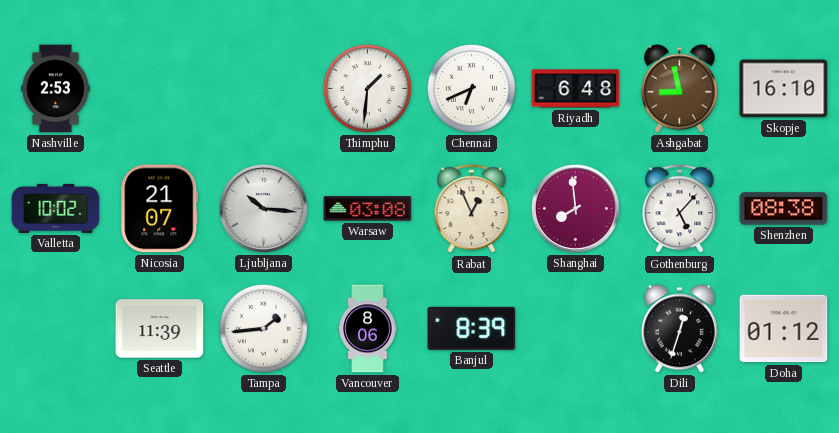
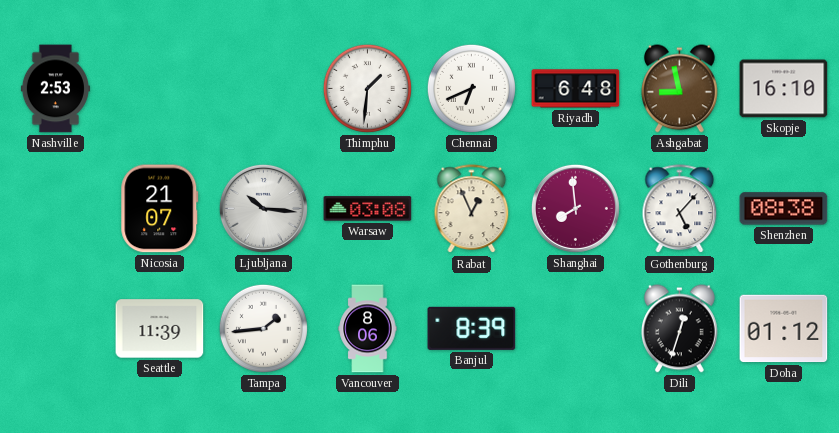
Valletta: 10:02 -> none
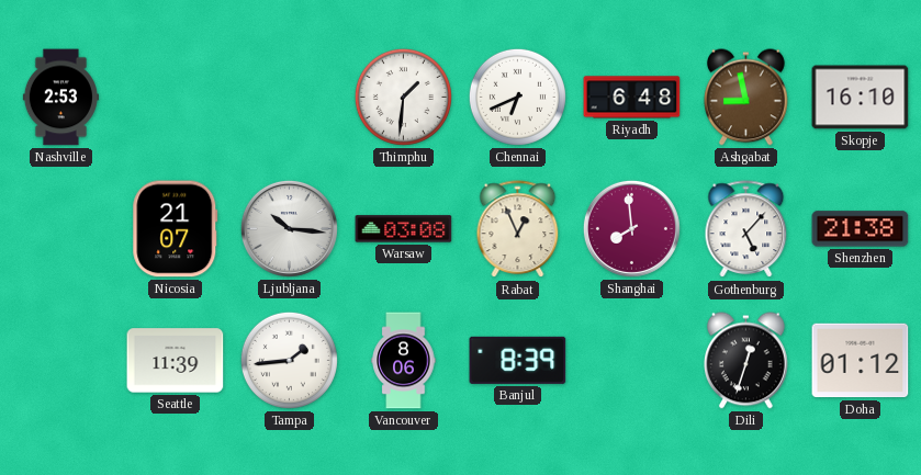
Shenzhen: 08:38 -> 21:38
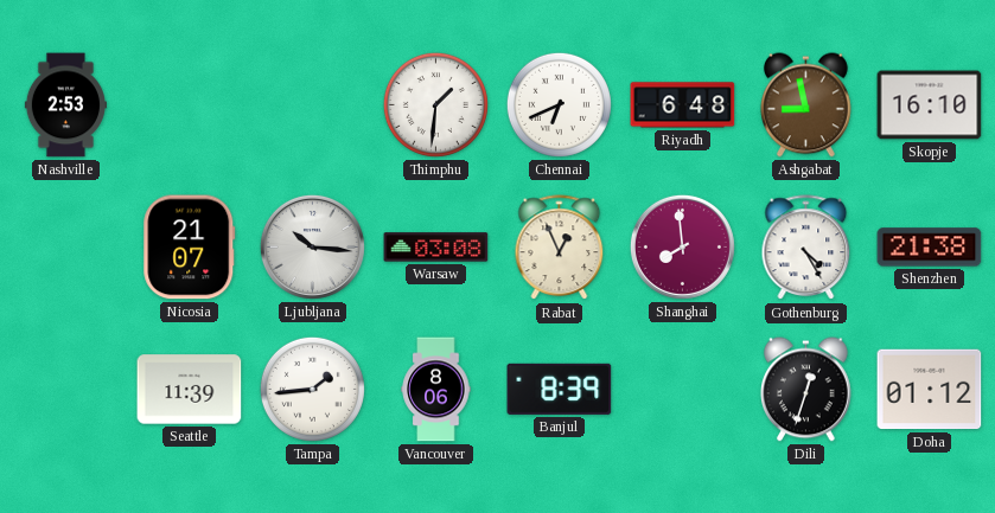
Gothenburg: 5:07 -> 4:25
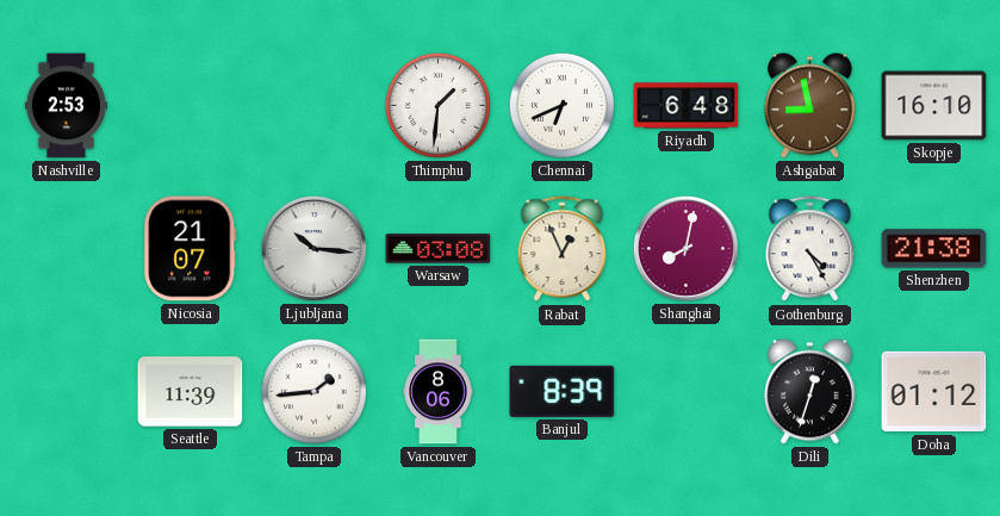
Shanghai: 7:59 -> 8:02
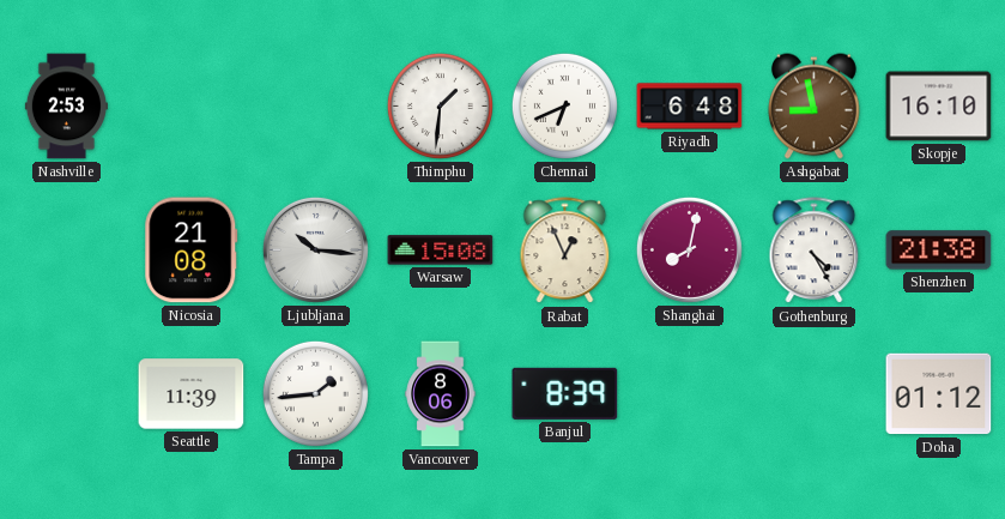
Nicosia: 21:07 -> 21:08
Warsaw: 03:08 -> 15:08
Dili: 12:33 -> none
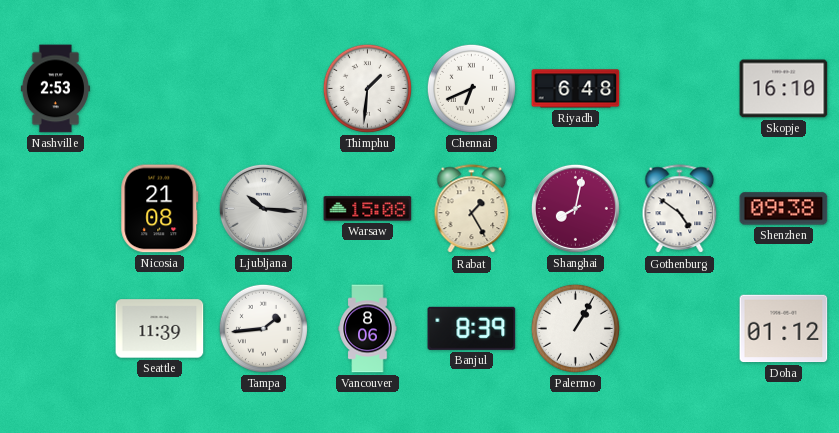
Ashgabat: 8:58 -> none
Rabat: 12:56 -> 1:25
Gothenburg: 4:25 -> 4:51
Shenzhen: 21:38 -> 09:38
Palermo: none -> 1:05
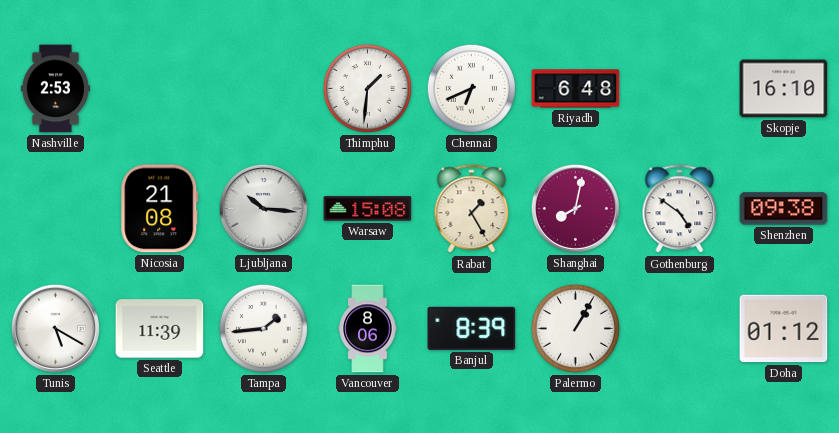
Tunis: none -> 5:20
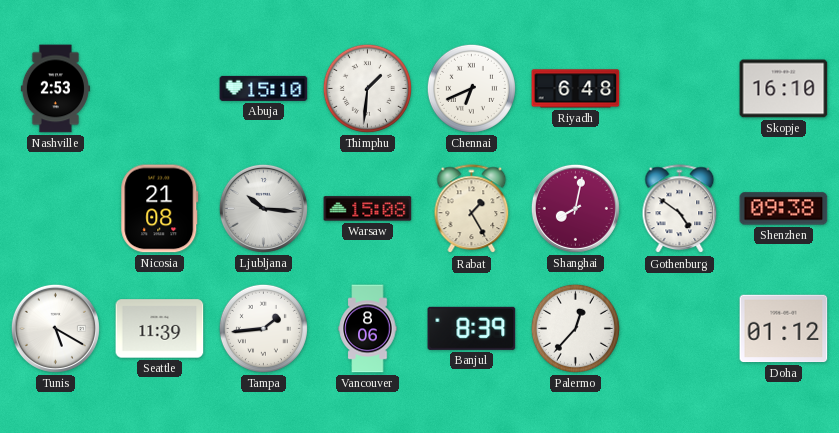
Abuja: none -> 15:10
Palermo: 1:05 -> 12:37
